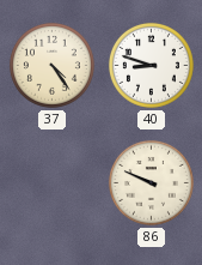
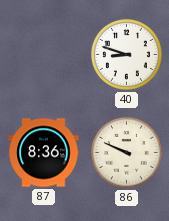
37: 4:24 -> none
87: none -> 8:36
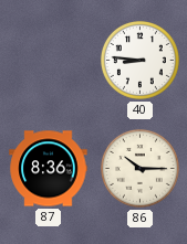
40: 8:48 -> 8:46
86: 9:49 -> 10:15
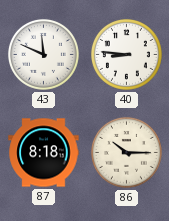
43: none -> 11:49
87: 8:36 -> 8:18
